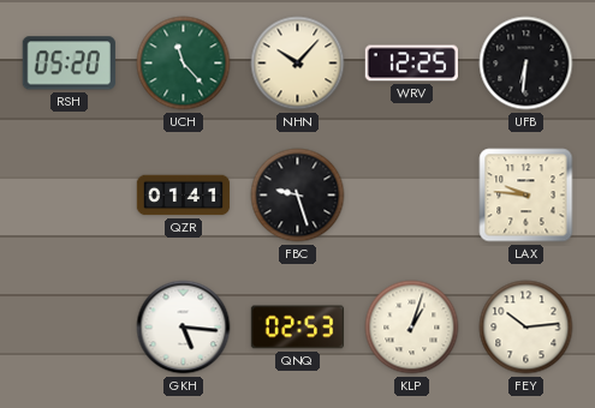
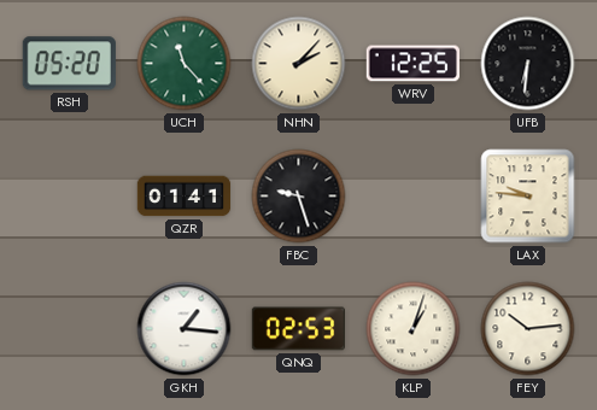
NHN: 10:07 -> 2:07
GKH: 5:16 -> 1:16
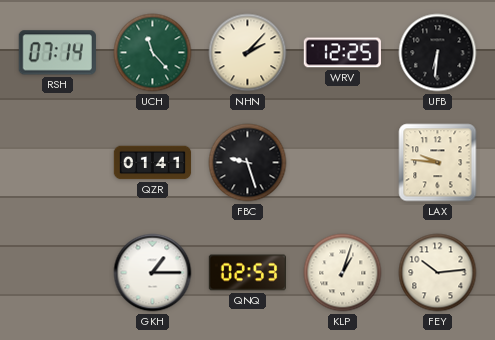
RSH: 05:20 -> 07:14
GKH: 1:16 -> 1:15
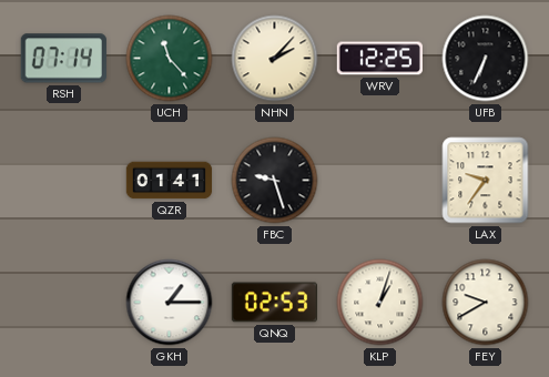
UFB: 6:31 -> 6:34
LAX: 9:46 -> 9:36
FEY: 10:14 -> 9:40
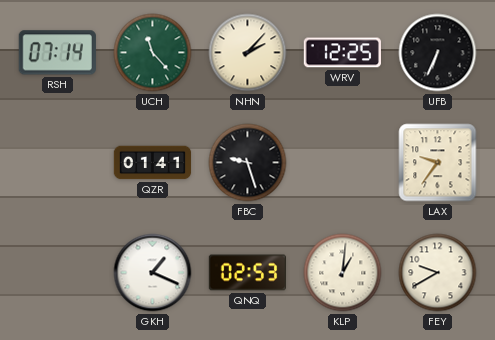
GKH: 1:15 -> 1:19
KLP: 1:03 -> 1:01
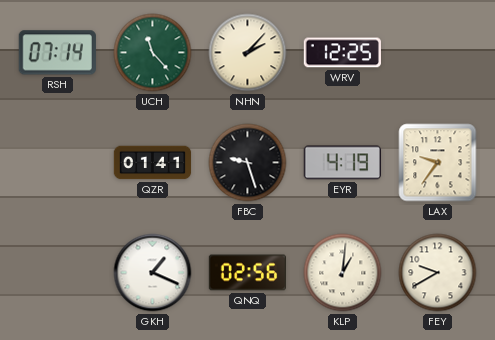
UFB: 6:34 -> none
EYR: none -> 4:19
QNQ: 02:53 -> 02:56
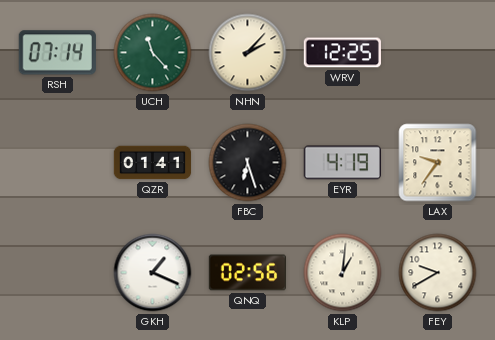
FBC: 9:27 -> 6:27
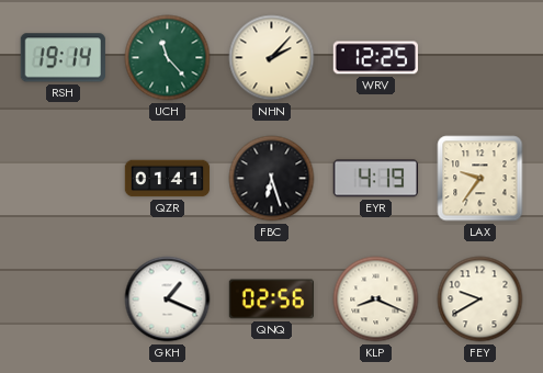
RSH: 07:14 -> 19:14
KLP: 1:01 -> 8:19
